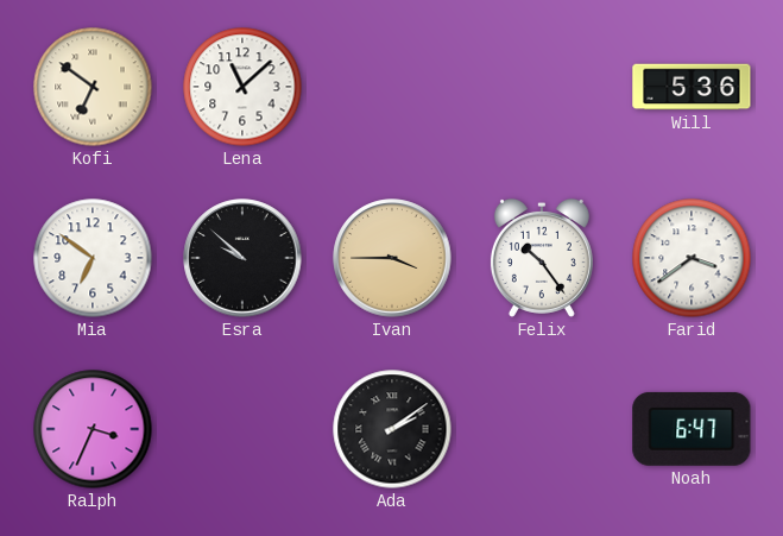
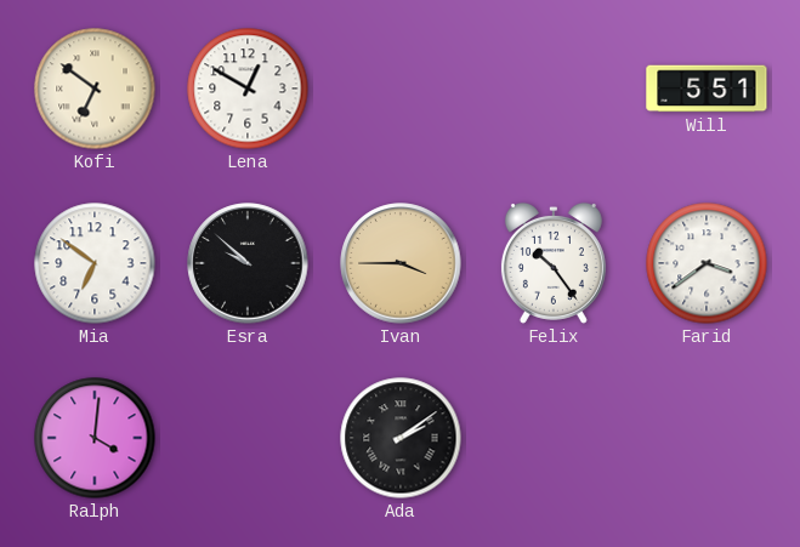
Lena: 11:08 -> 12:50
Will: 5:36 -> 5:51
Ralph: 3:34 -> 4:01
Noah: 6:47 -> none
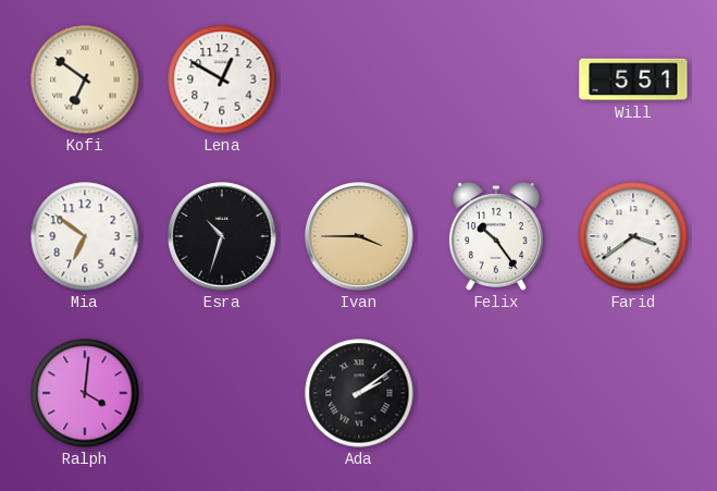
Esra: 9:52 -> 10:33
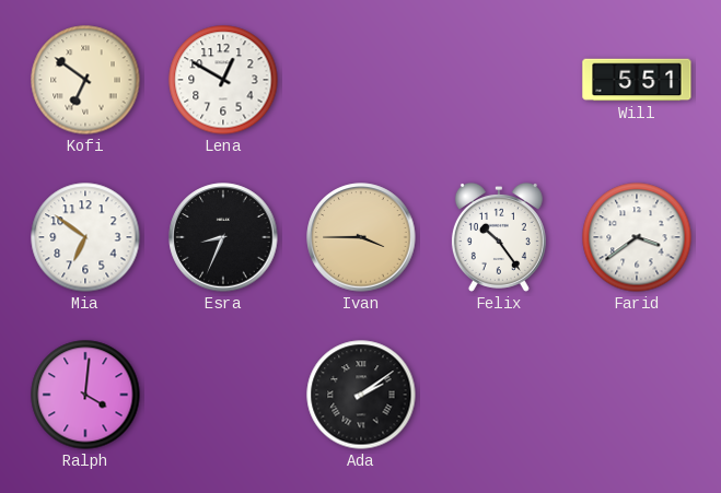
Esra: 10:33 -> 8:34
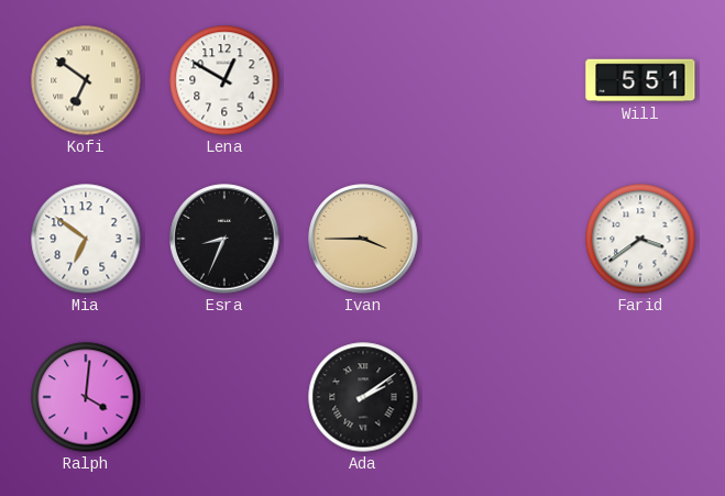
Felix: 10:24 -> none
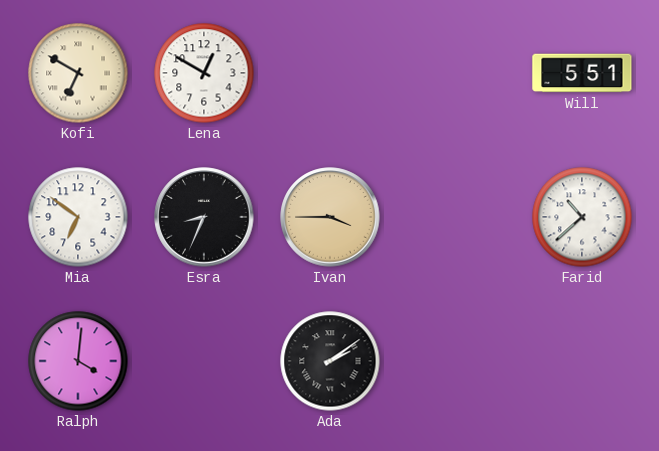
Kofi: 6:51 -> 6:50
Farid: 3:39 -> 10:38
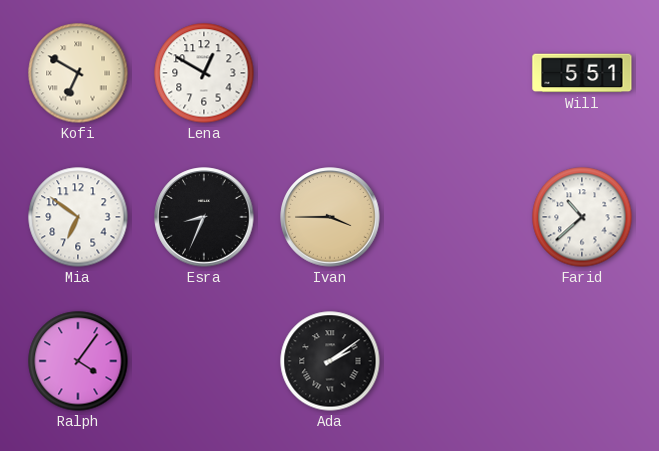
Ralph: 4:01 -> 4:06
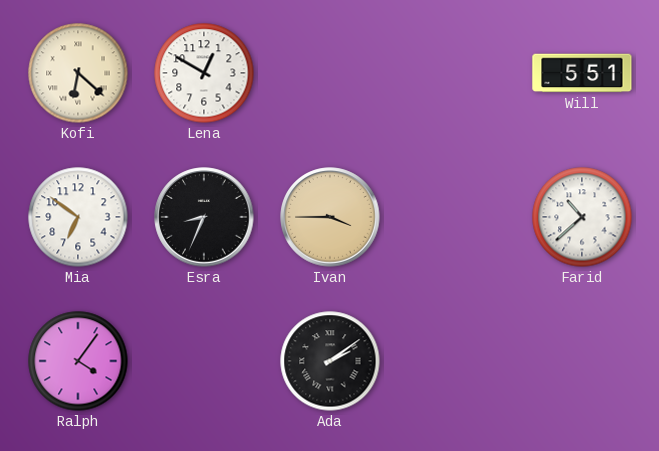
Kofi: 6:50 -> 6:22
